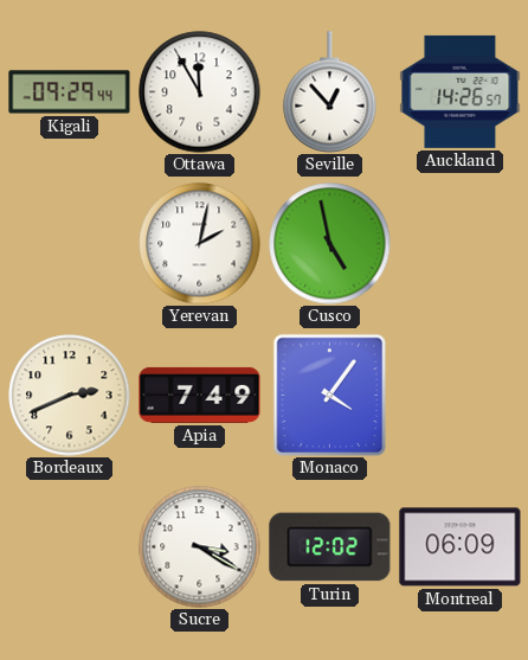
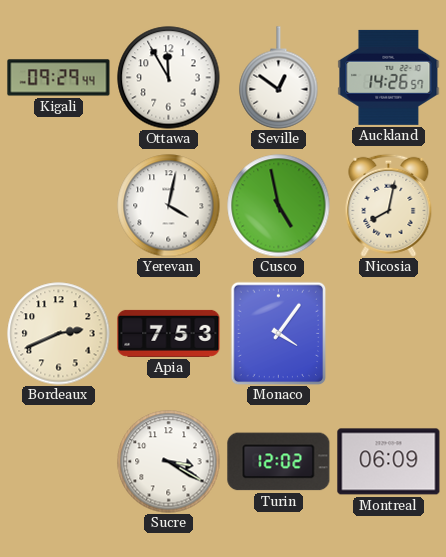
Seville: 12:53 -> 12:51
Yerevan: 2:02 -> 4:02
Nicosia: none -> 8:02
Apia: 7:49 -> 7:53
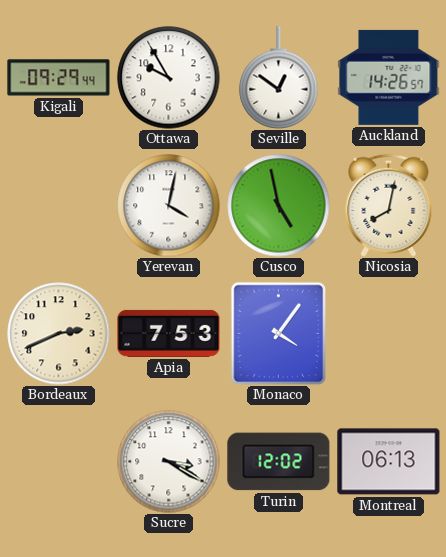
Ottawa: 11:55 -> 9:55
Montreal: 06:09 -> 06:13
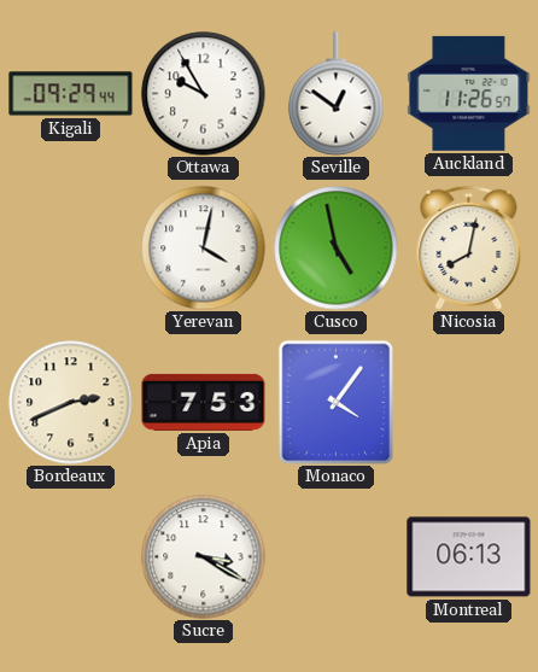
Auckland: 14:26 -> 11:26
Turin: 12:02 -> none
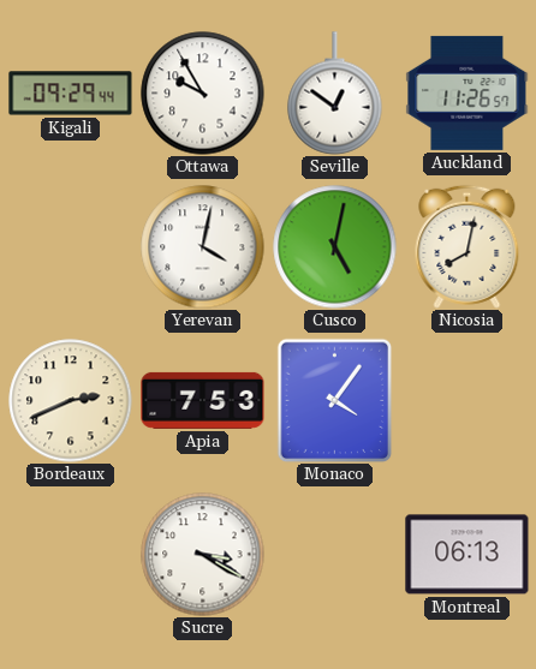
Cusco: 4:58 -> 5:02
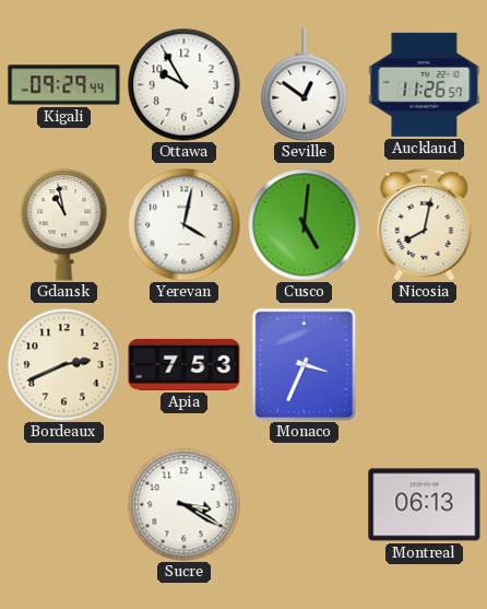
Gdansk: none -> 10:58
Cusco: 5:02 -> 5:01
Monaco: 4:06 -> 3:34
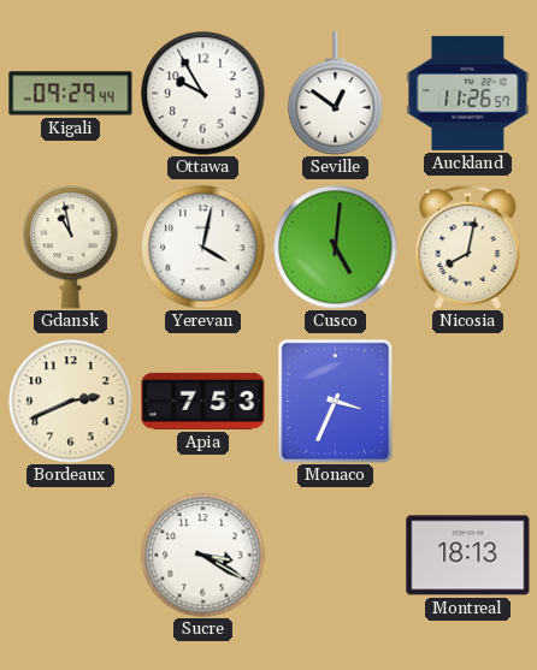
Montreal: 06:13 -> 18:13
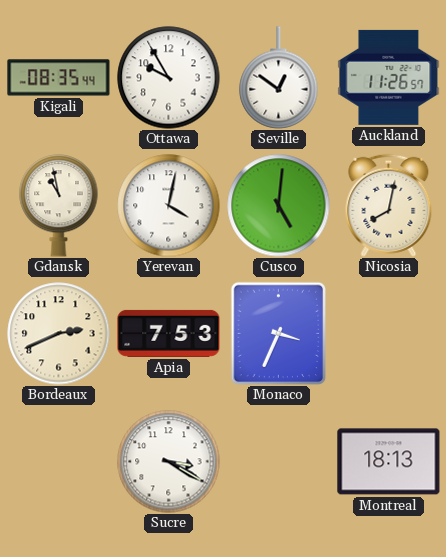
Kigali: 09:29 -> 08:35
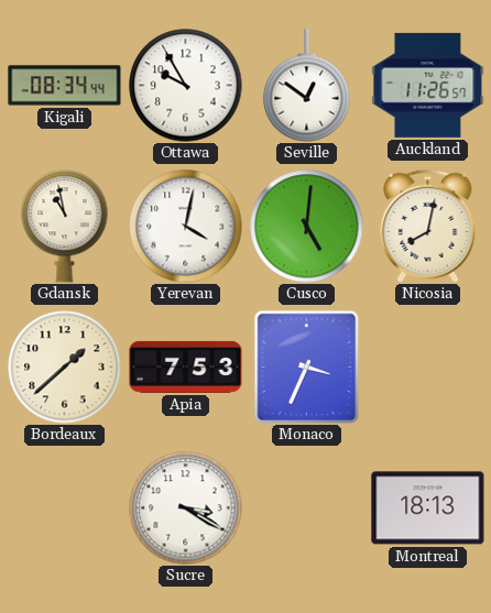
Kigali: 08:35 -> 08:34
Bordeaux: 2:41 -> 1:38
